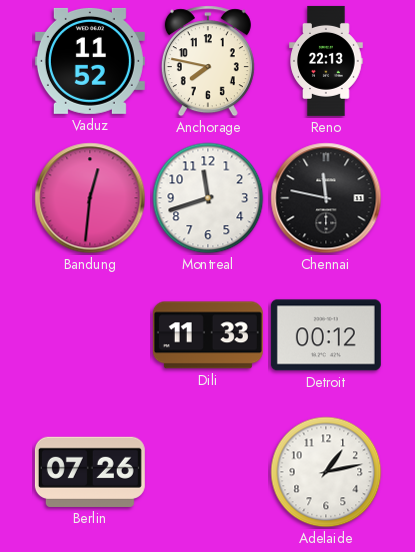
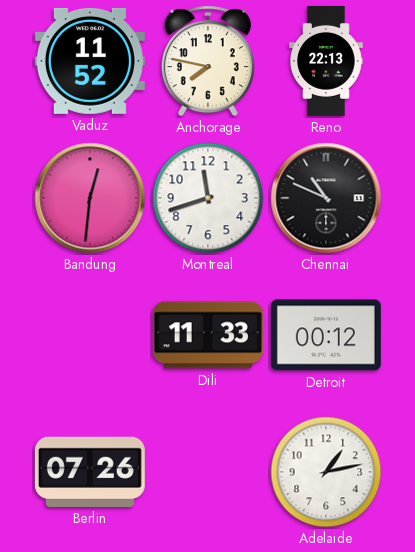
Chennai: 11:47 -> 10:49
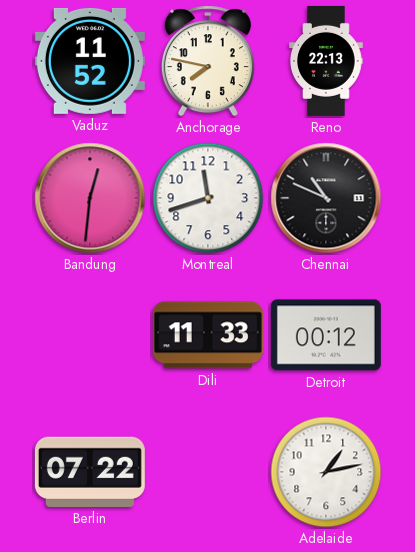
Berlin: 07:26 -> 07:22
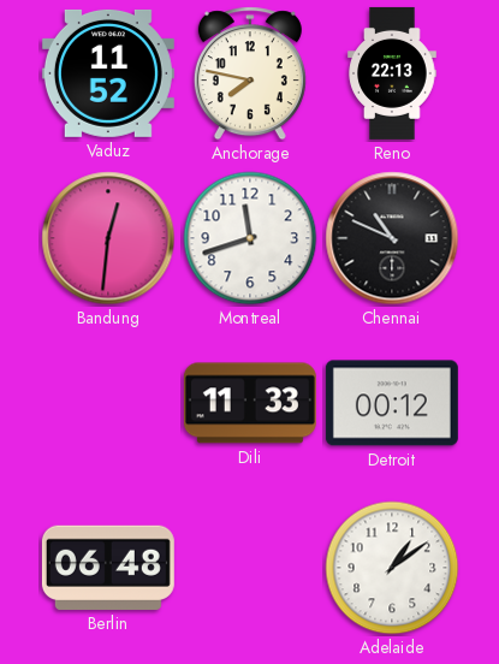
Berlin: 07:22 -> 06:48
Adelaide: 1:13 -> 1:09
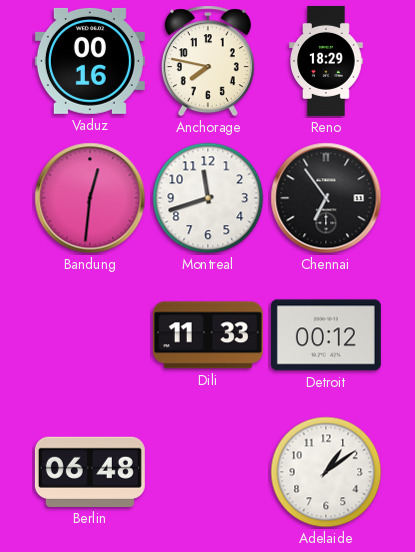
Vaduz: 11:52 -> 00:16
Reno: 22:13 -> 18:29
Chennai: 10:49 -> 6:54
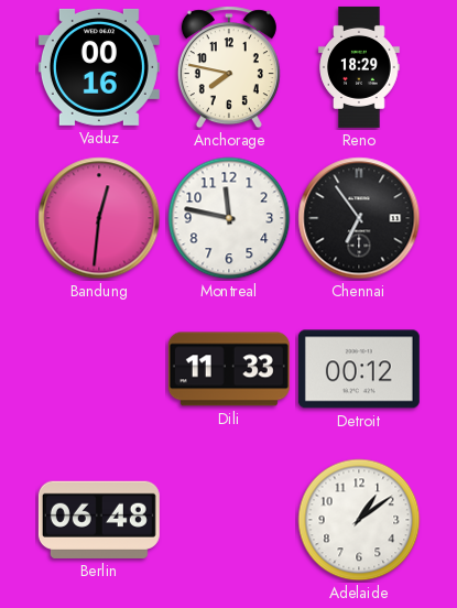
Montreal: 11:42 -> 11:47
